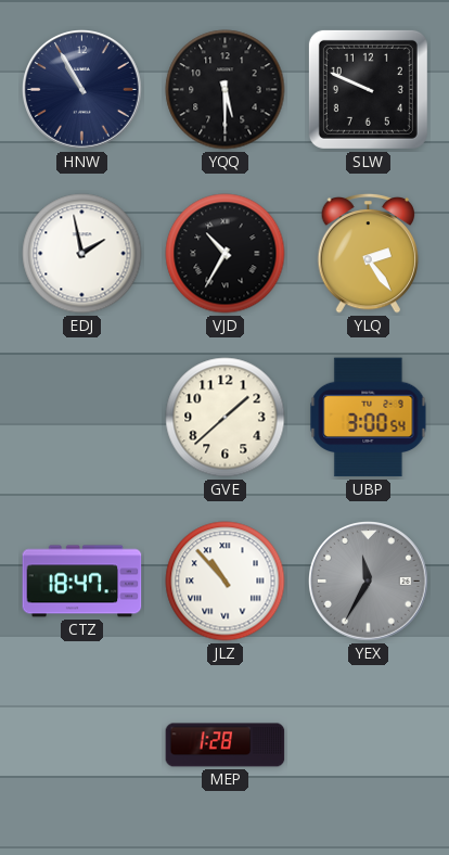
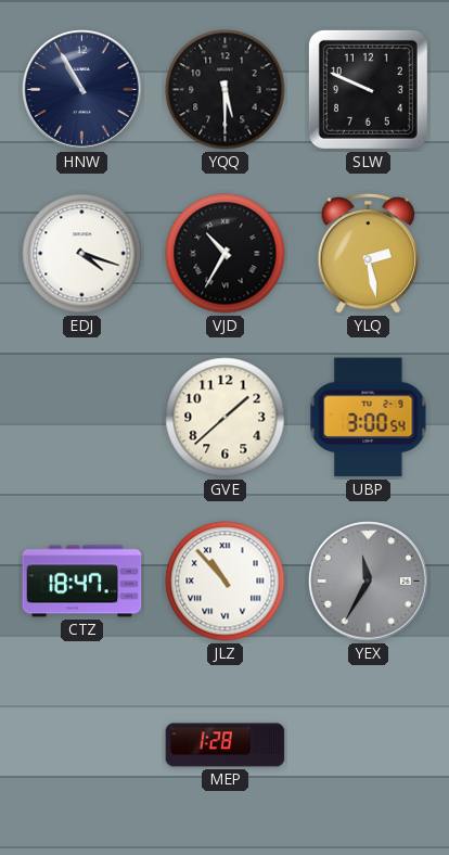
EDJ: 1:58 -> 4:18
YLQ: 2:24 -> 2:28
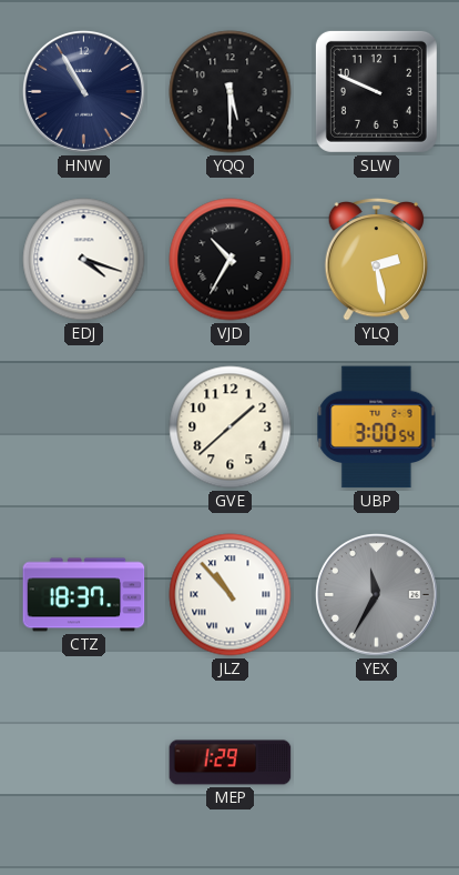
CTZ: 18:47 -> 18:37
MEP: 1:28 -> 1:29
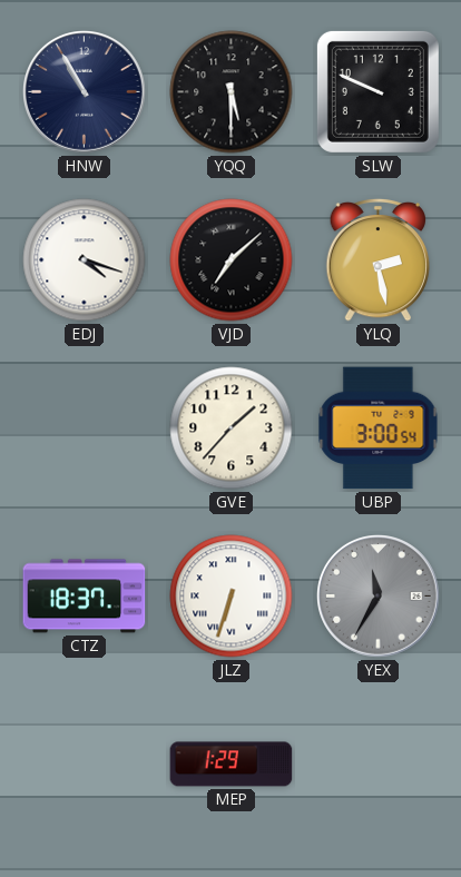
VJD: 10:35 -> 7:08
GVE: 1:38 -> 1:37
JLZ: 10:53 -> 6:33
